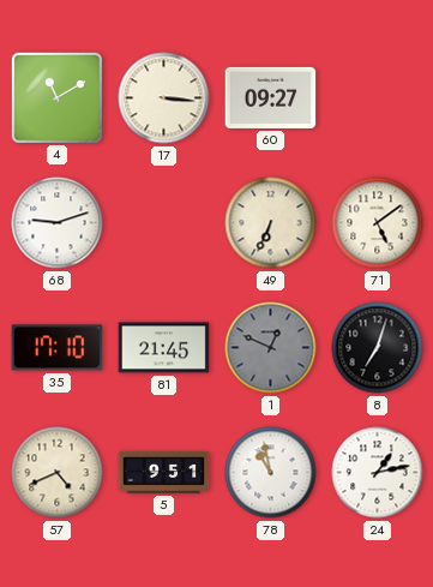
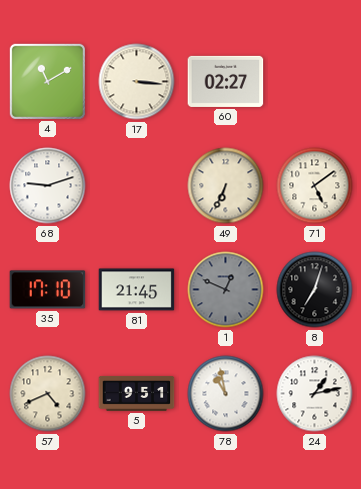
60: 09:27 -> 02:27
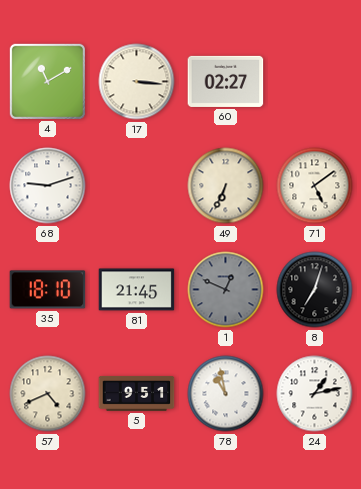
35: 17:10 -> 18:10
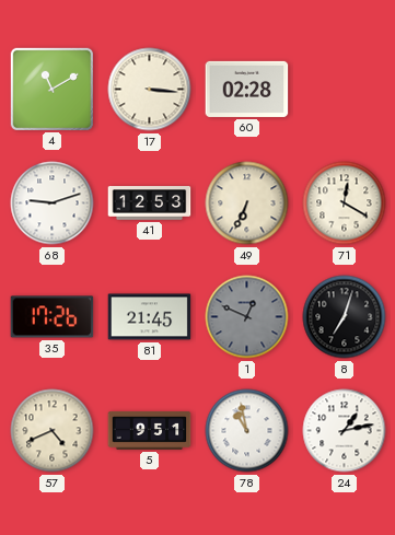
60: 02:27 -> 02:28
41: none -> 12:53
71: 5:09 -> 12:20
35: 18:10 -> 17:26
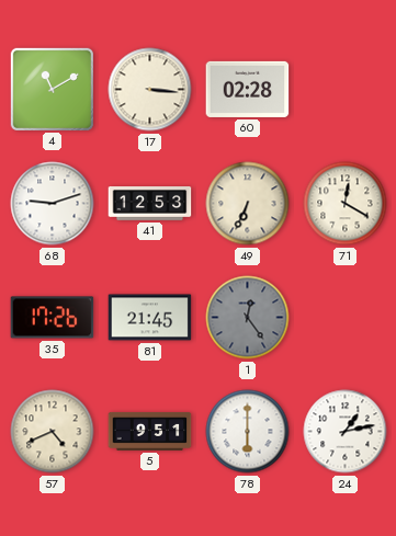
1: 12:49 -> 12:24
8: 7:03 -> none
78: 10:58 -> 6:00
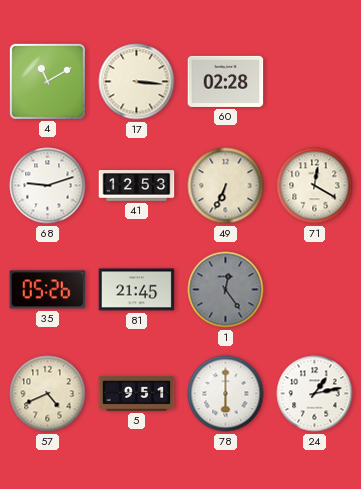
35: 17:26 -> 05:26
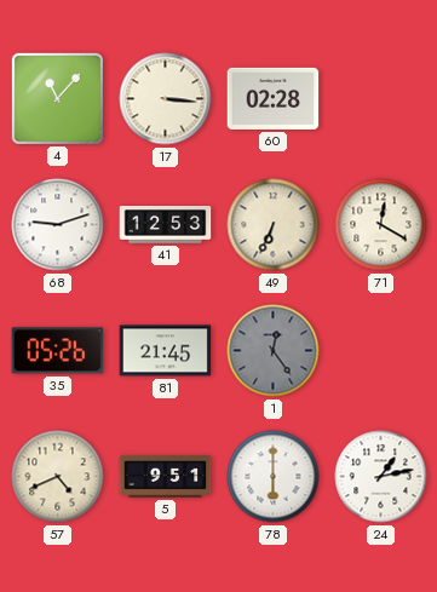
4: 11:10 -> 11:07
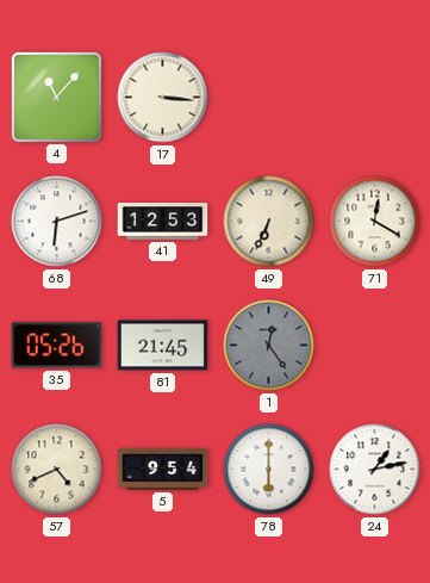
60: 02:28 -> none
68: 9:12 -> 6:12
5: 9:51 -> 9:54
